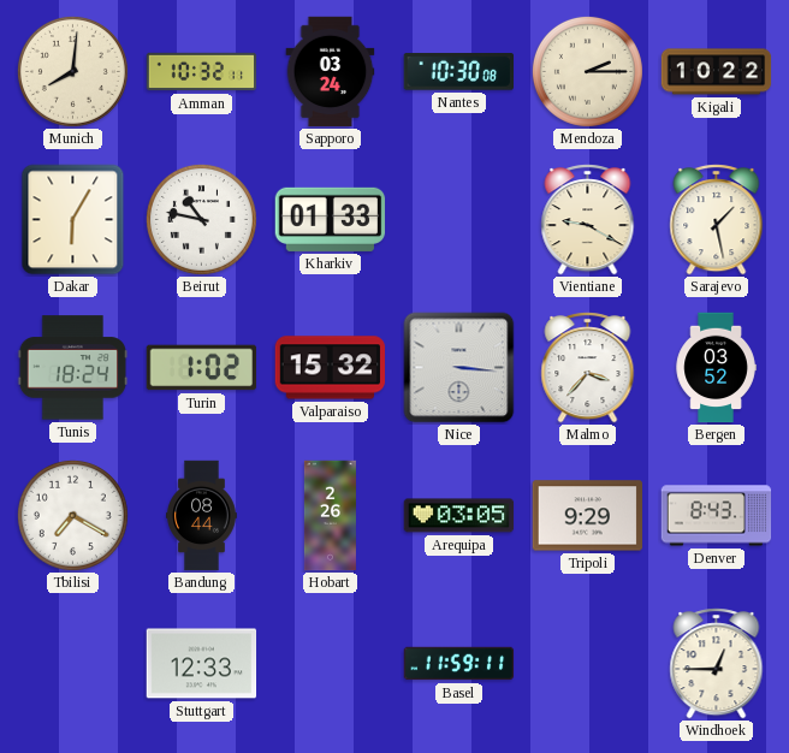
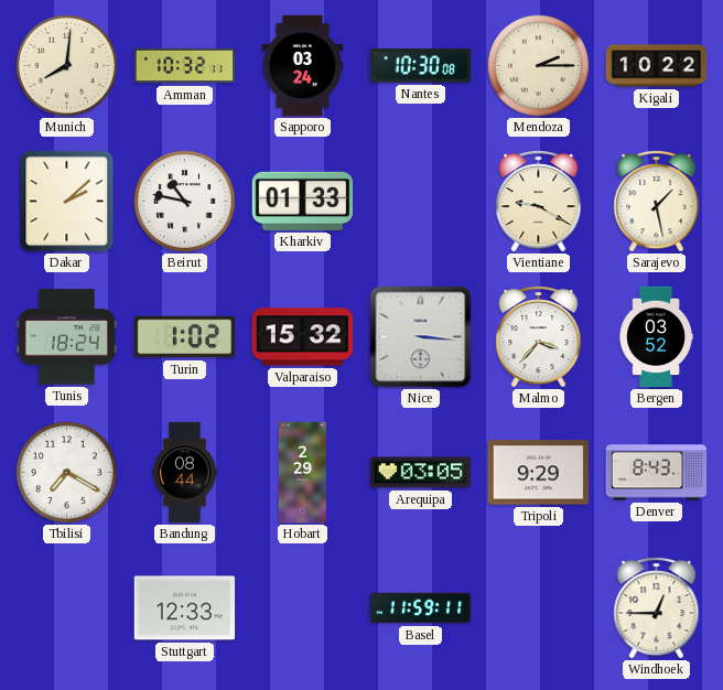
Dakar: 6:05 -> 2:08
Hobart: 2:26 -> 2:29
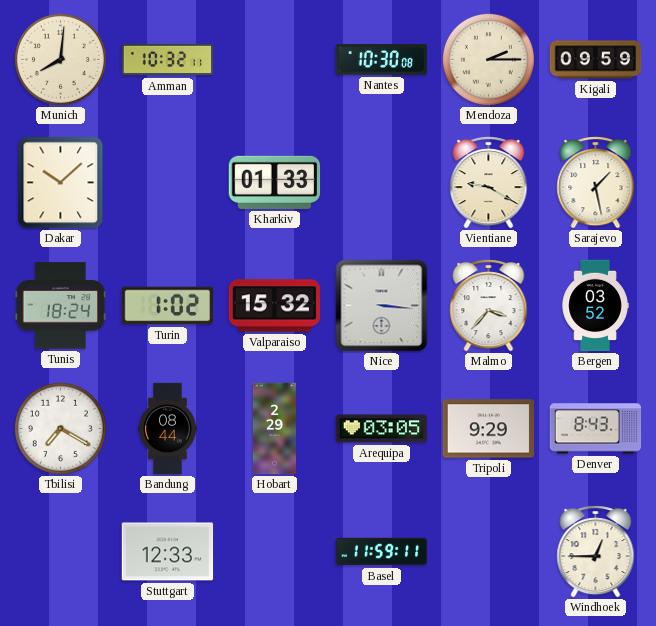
Sapporo: 03:24 -> none
Kigali: 10:22 -> 09:59
Dakar: 2:08 -> 10:08
Beirut: 10:47 -> none
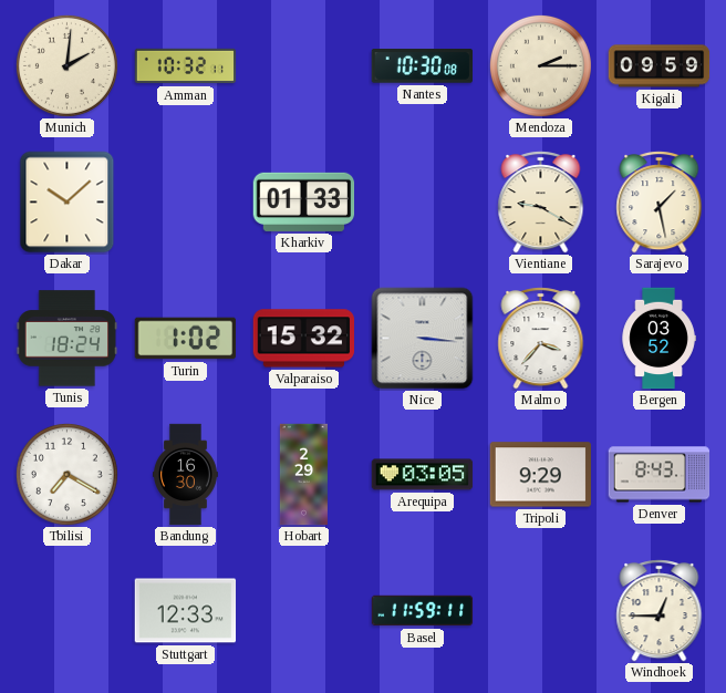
Munich: 8:01 -> 2:01
Bandung: 08:44 -> 16:30
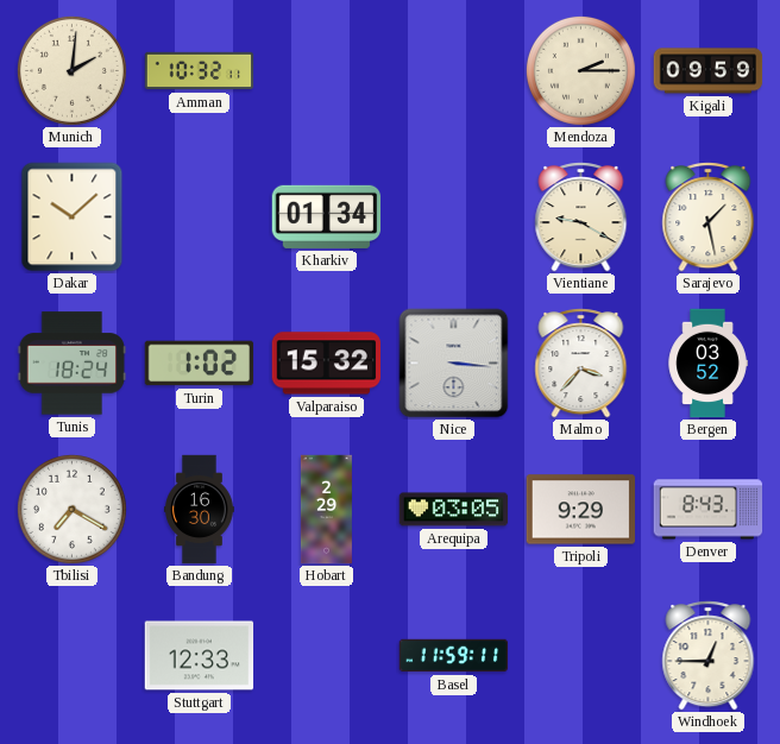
Nantes: 10:30 -> none
Kharkiv: 01:33 -> 01:34
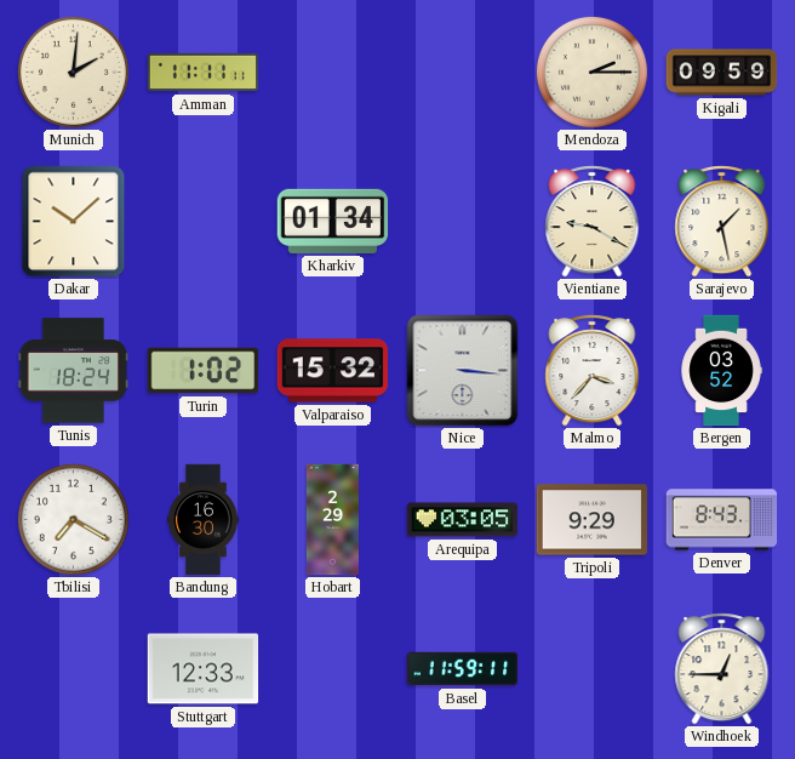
Amman: 10:32 -> 11:11
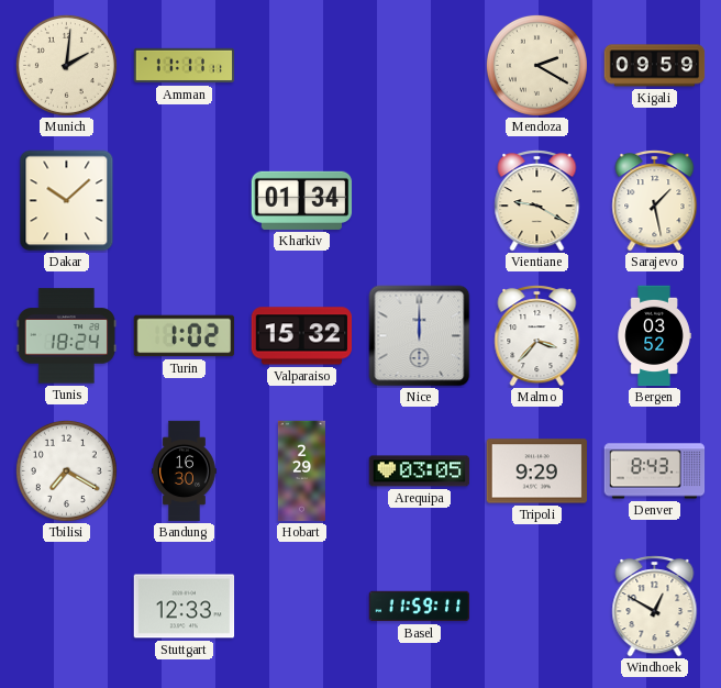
Mendoza: 2:15 -> 2:20
Nice: 3:16 -> 12:00
Windhoek: 12:45 -> 12:50
